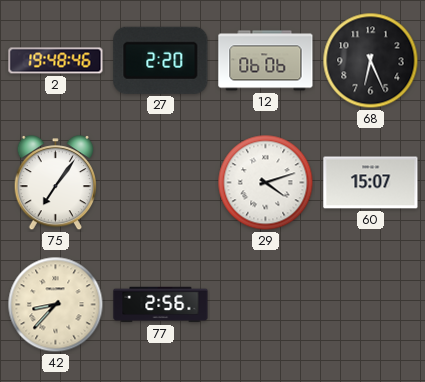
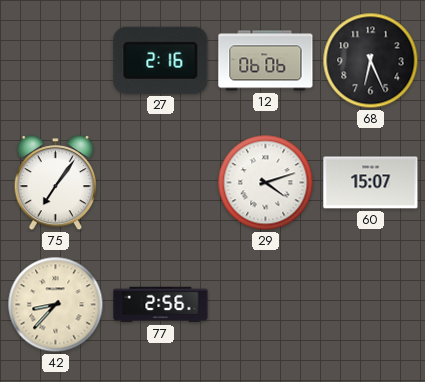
2: 19:48 -> none
27: 2:20 -> 2:16
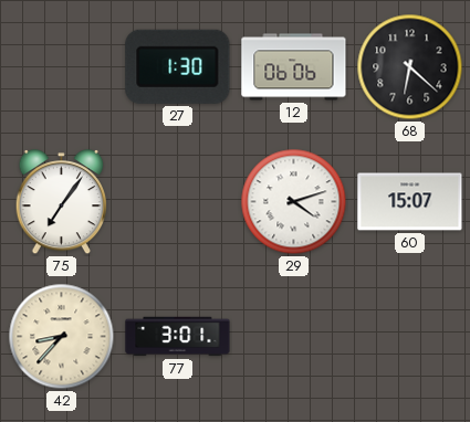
27: 2:16 -> 1:30
68: 6:26 -> 6:22
77: 2:56 -> 3:01
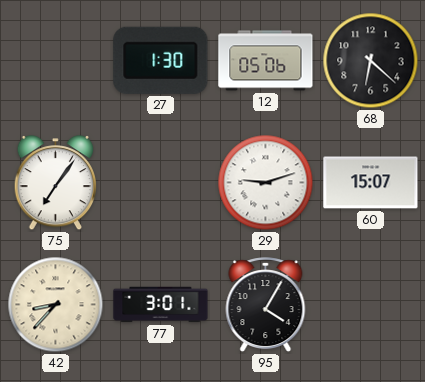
12: 06:06 -> 05:06
29: 4:12 -> 9:12
95: none -> 4:05
